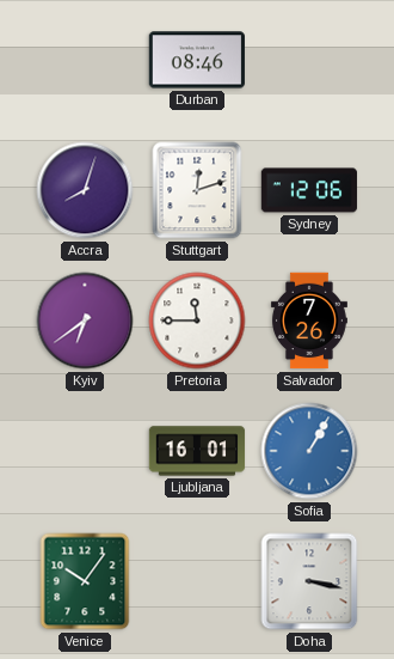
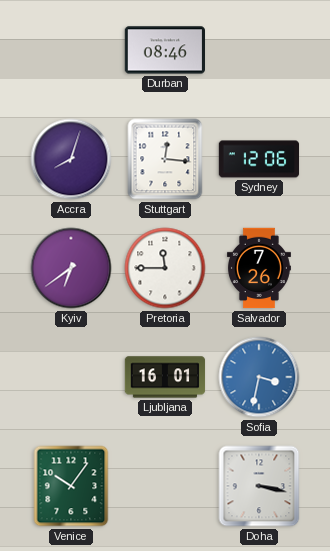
Stuttgart: 12:12 -> 12:16
Sofia: 1:05 -> 3:32
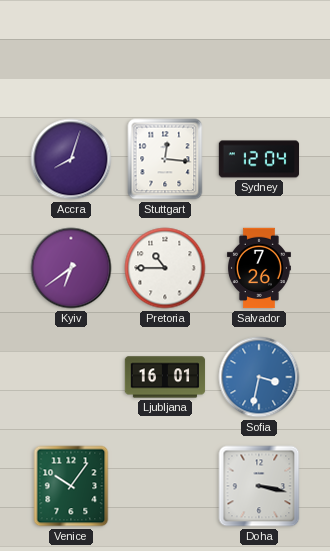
Durban: 08:46 -> none
Sydney: 12:06 -> 12:04
Pretoria: 11:45 -> 10:45
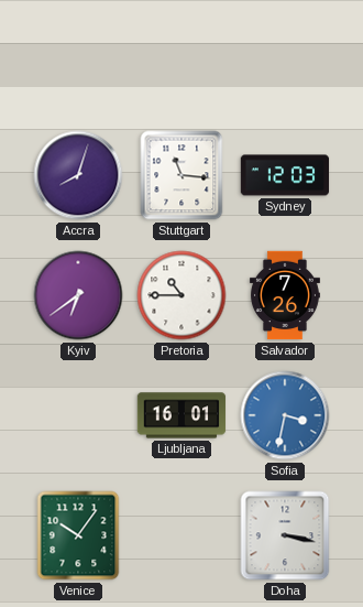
Stuttgart: 12:16 -> 11:16
Sydney: 12:04 -> 12:03
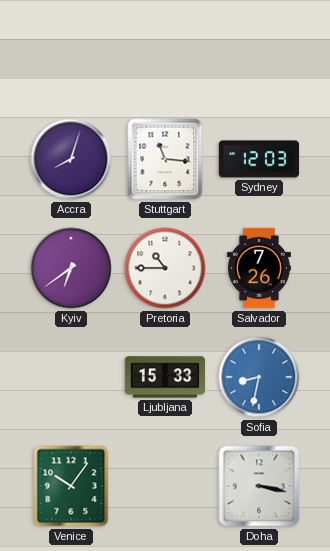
Ljubljana: 16:01 -> 15:33
Sofia: 3:32 -> 8:32
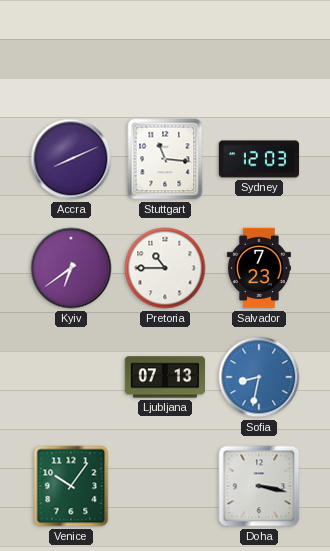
Accra: 8:03 -> 8:11
Salvador: 7:26 -> 7:23
Ljubljana: 15:33 -> 07:13
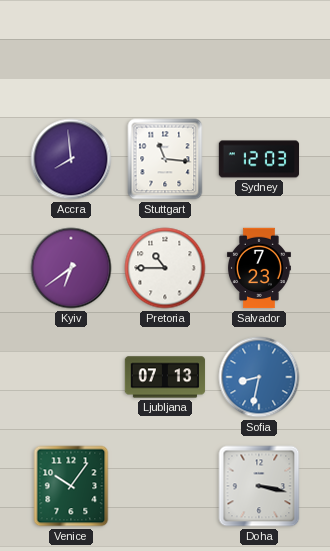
Accra: 8:11 -> 7:59
